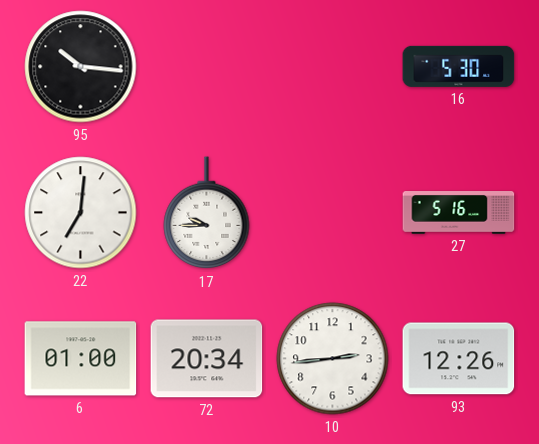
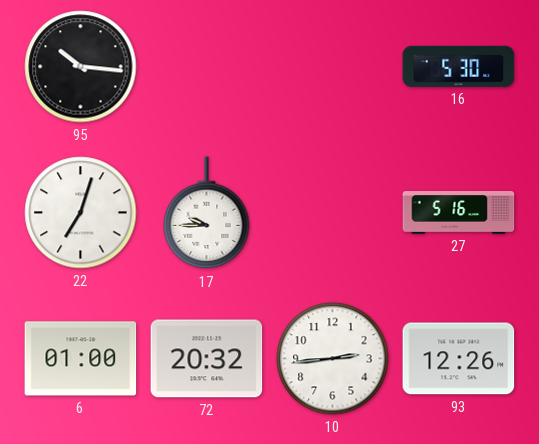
22: 7:01 -> 7:03
72: 20:34 -> 20:32
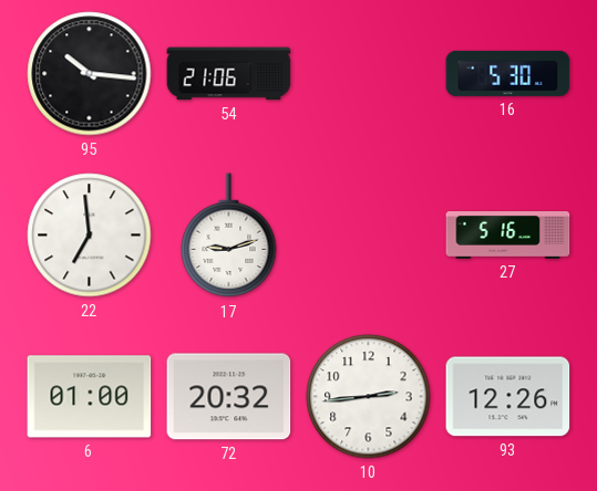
54: none -> 21:06
22: 7:03 -> 6:59
17: 9:45 -> 9:12
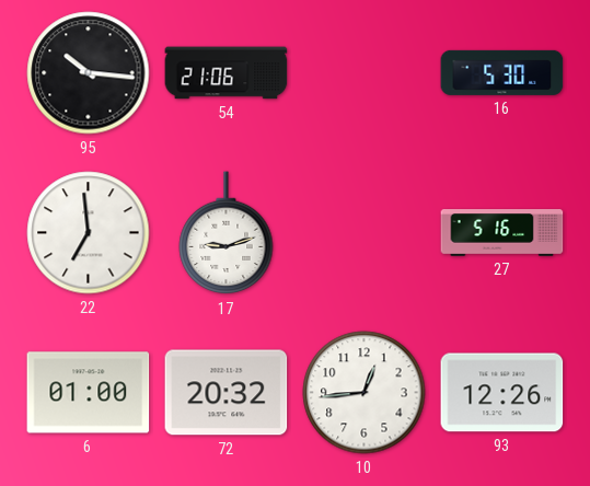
10: 2:44 -> 12:44
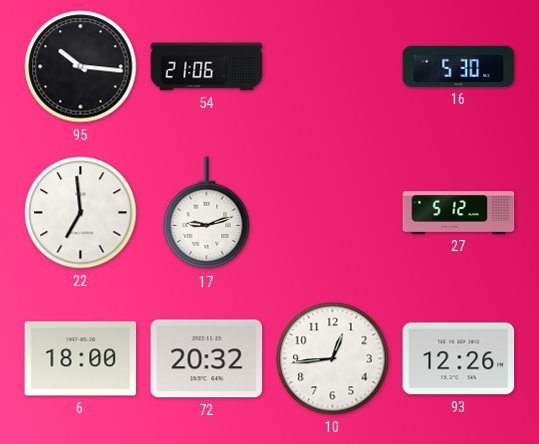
27: 5:16 -> 5:12
6: 01:00 -> 18:00
